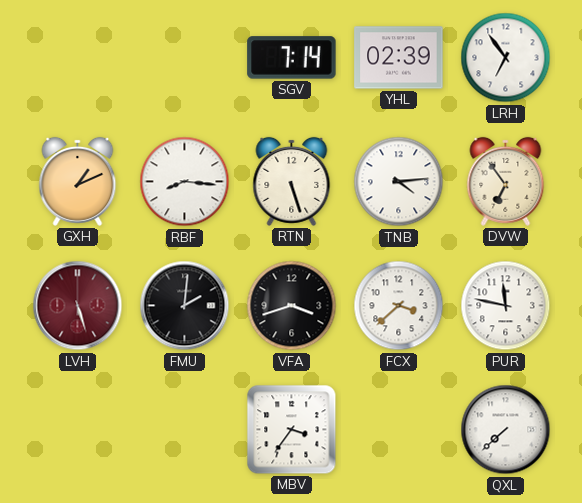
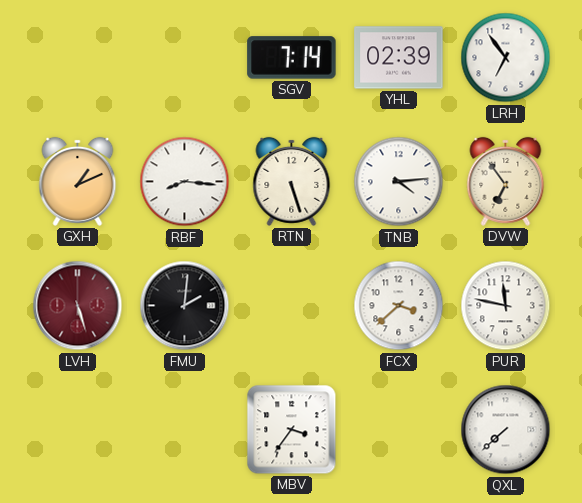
VFA: 3:42 -> none
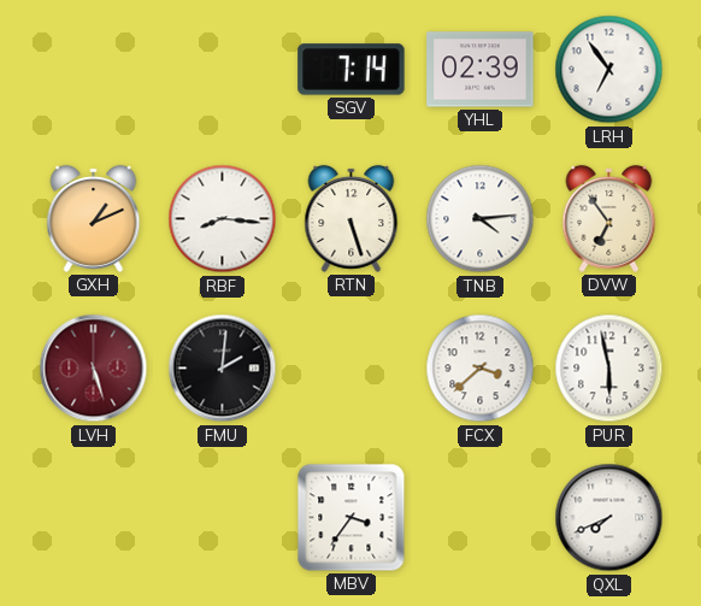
PUR: 11:47 -> 5:58
QXL: 7:38 -> 7:41
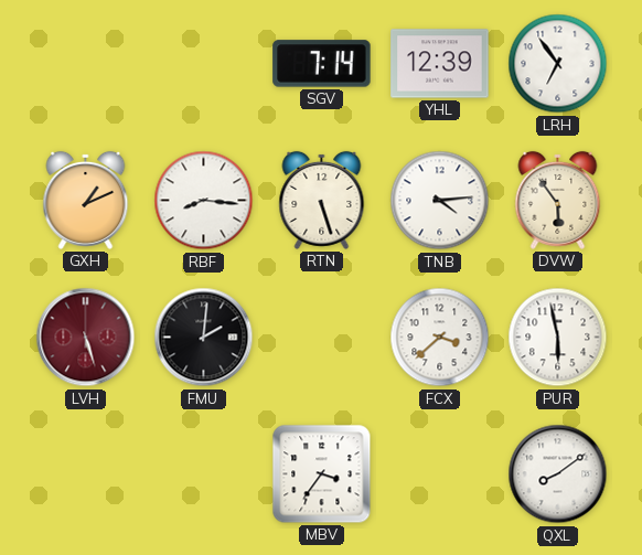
YHL: 02:39 -> 12:39
DVW: 6:54 -> 5:54
QXL: 7:41 -> 8:09
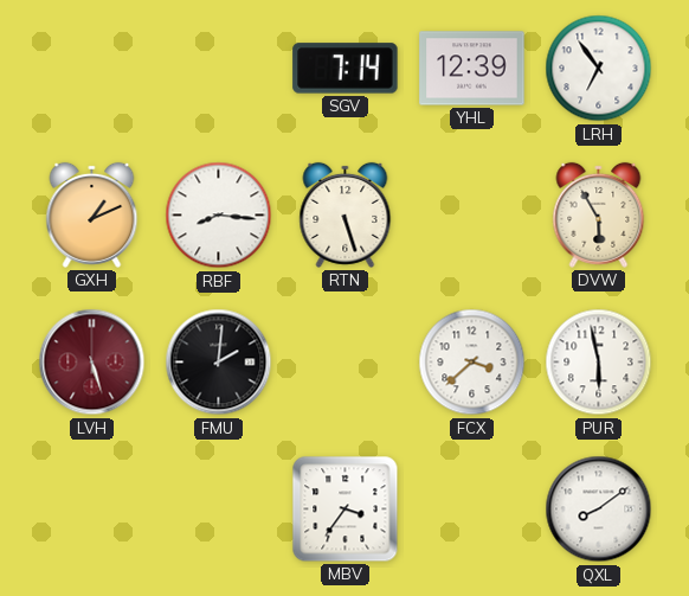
TNB: 4:14 -> none
DVW: 5:54 -> 5:55
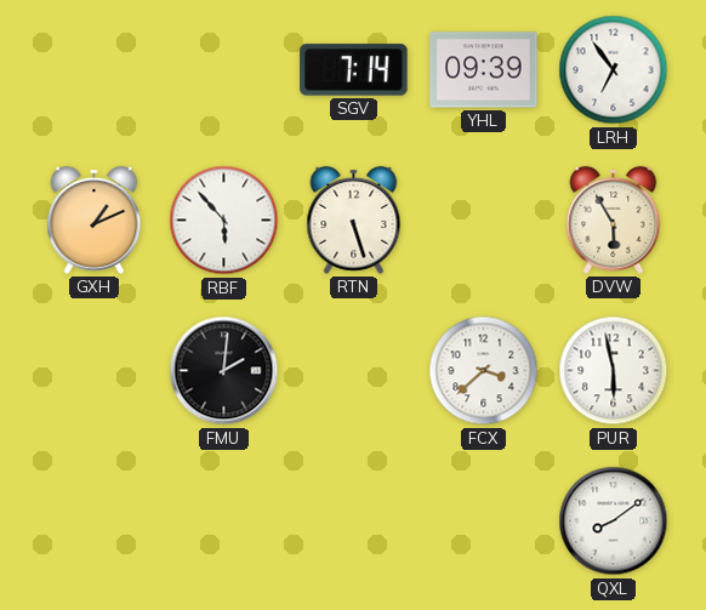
YHL: 12:39 -> 09:39
RBF: 8:16 -> 5:53
LVH: 5:27 -> none
MBV: 3:36 -> none
